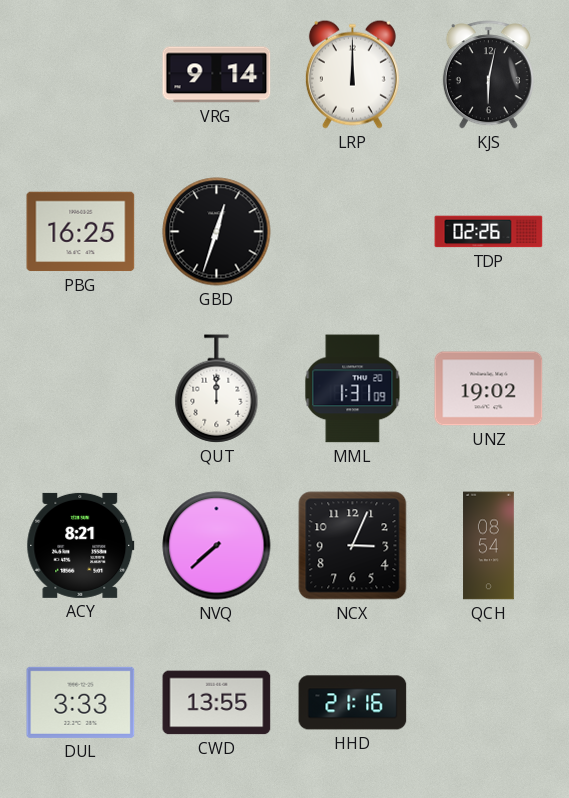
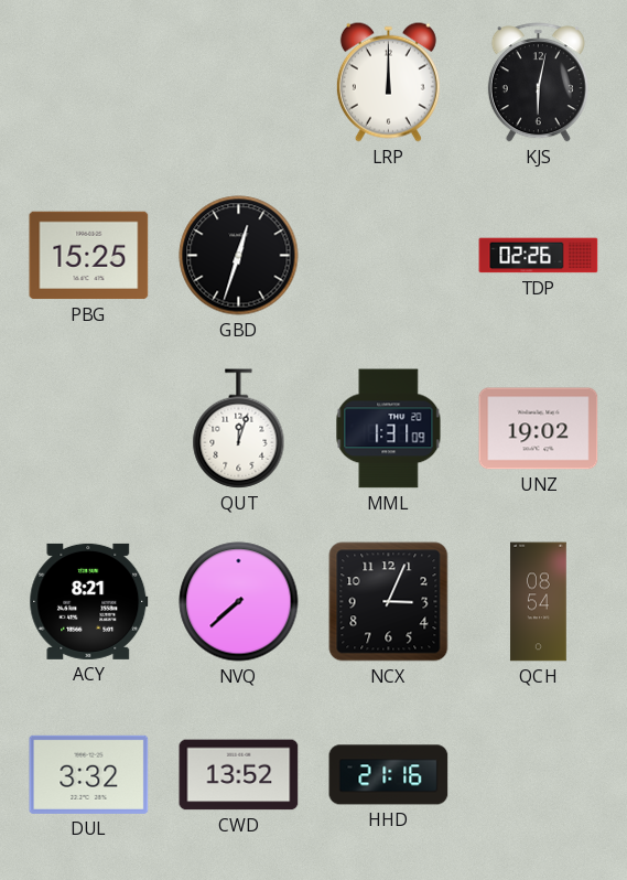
VRG: 9:14 -> none
PBG: 16:25 -> 15:25
QUT: 12:00 -> 12:03
DUL: 3:33 -> 3:32
CWD: 13:55 -> 13:52
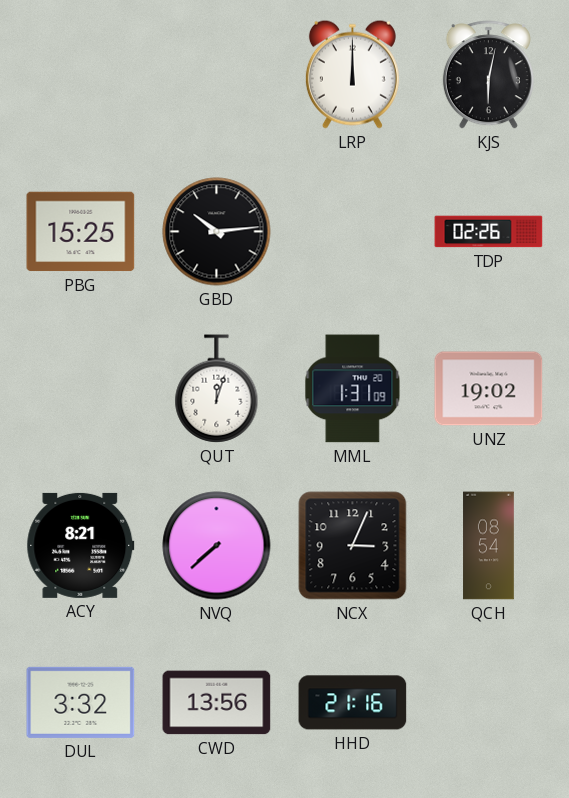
GBD: 12:33 -> 10:14
CWD: 13:52 -> 13:56
